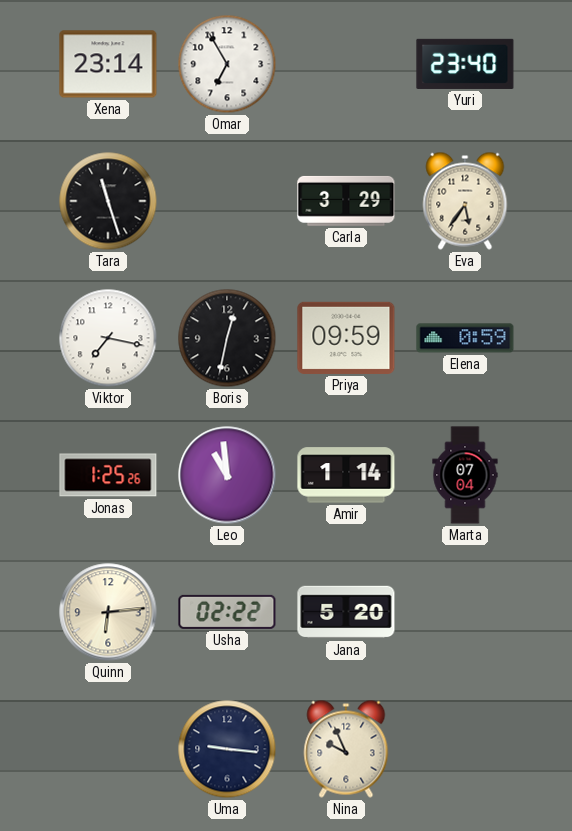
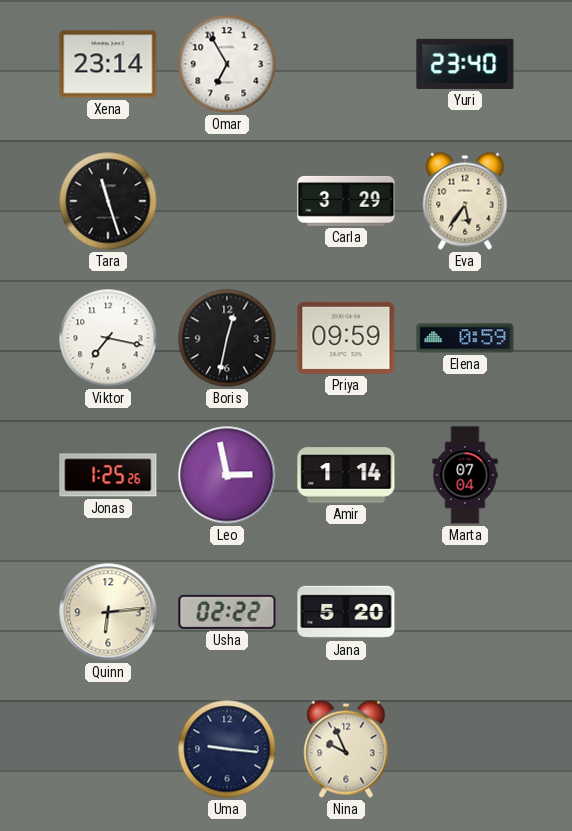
Leo: 10:59 -> 2:58
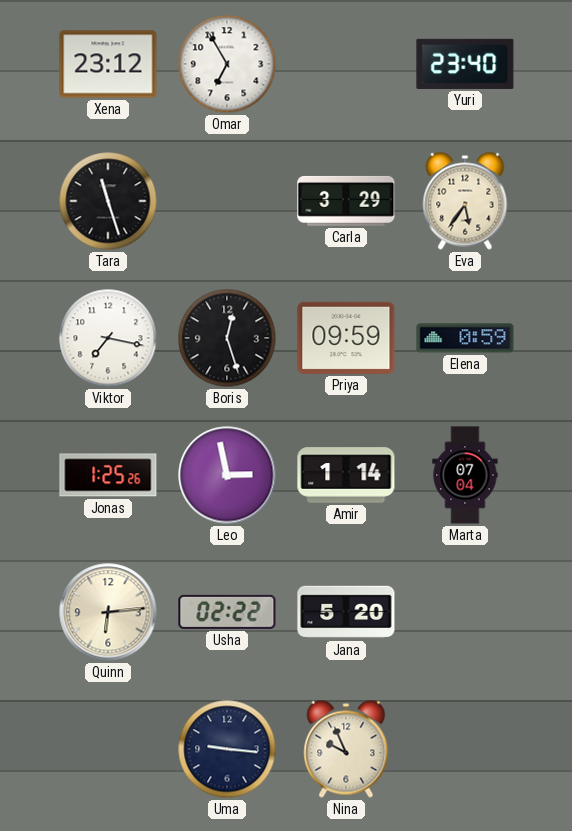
Xena: 23:14 -> 23:12
Boris: 12:32 -> 12:27
